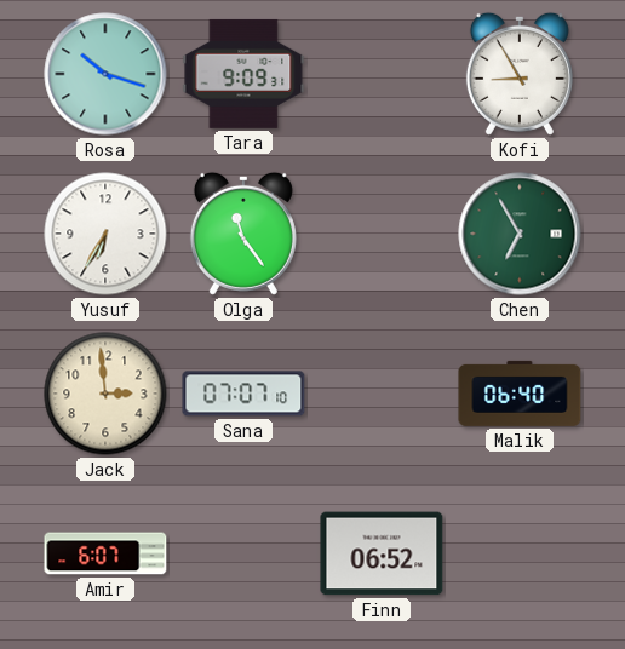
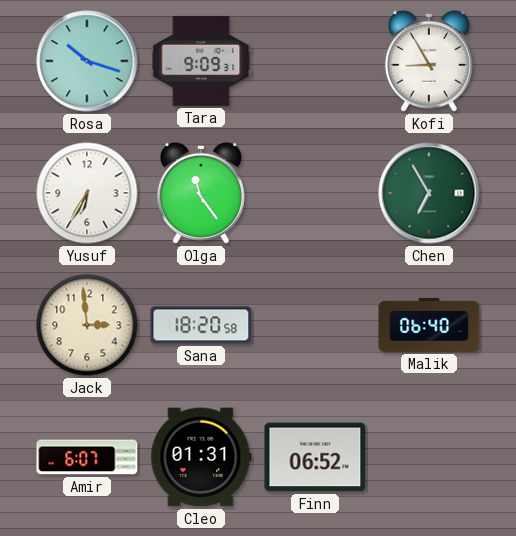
Sana: 07:07 -> 18:20
Cleo: none -> 01:31
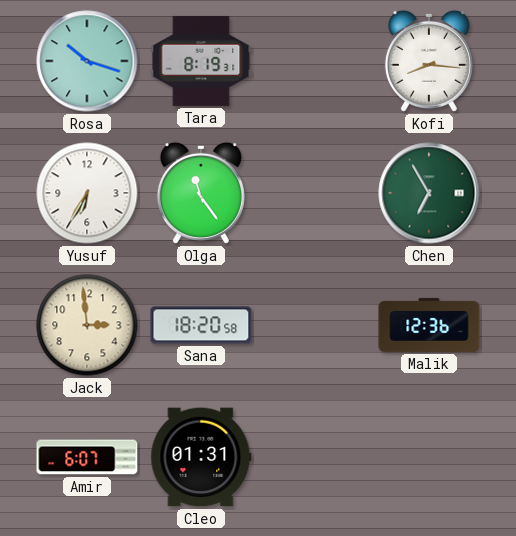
Tara: 9:09 -> 8:19
Kofi: 8:55 -> 8:16
Malik: 06:40 -> 12:36
Finn: 06:52 -> none
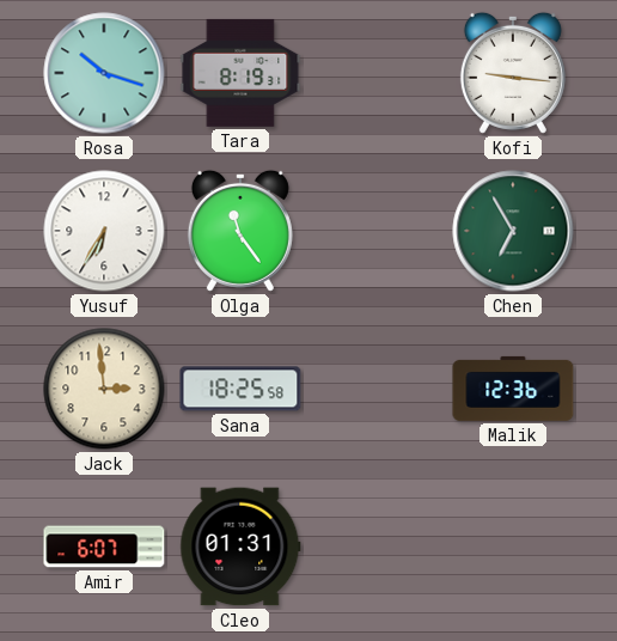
Kofi: 8:16 -> 9:16
Sana: 18:20 -> 18:25
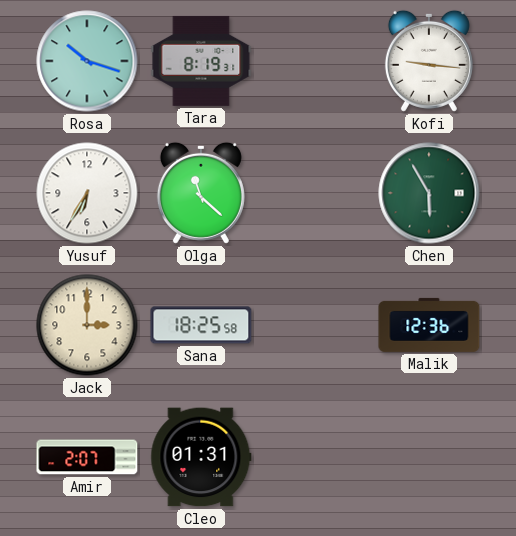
Olga: 11:24 -> 11:22
Chen: 6:55 -> 5:55
Jack: 2:59 -> 3:00
Amir: 6:07 -> 2:07
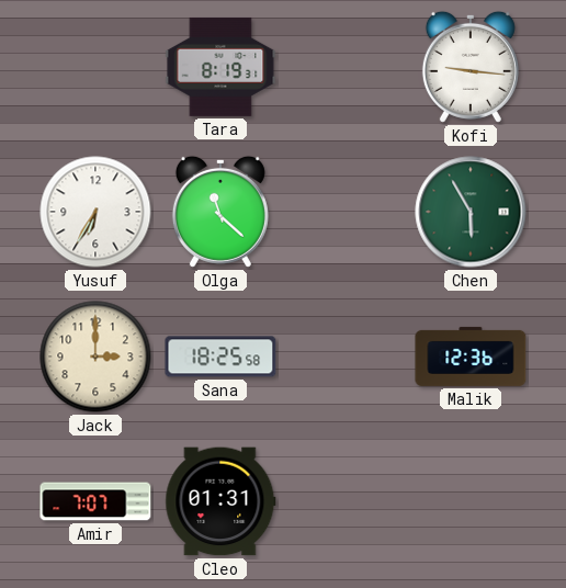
Rosa: 10:18 -> none
Amir: 2:07 -> 7:07
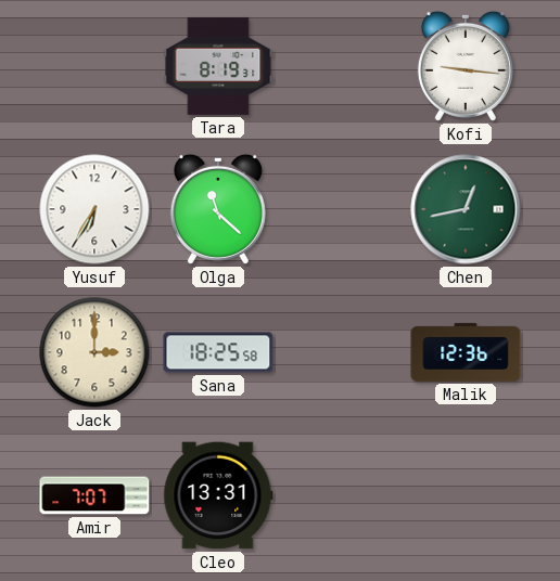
Chen: 5:55 -> 12:43
Cleo: 01:31 -> 13:31
